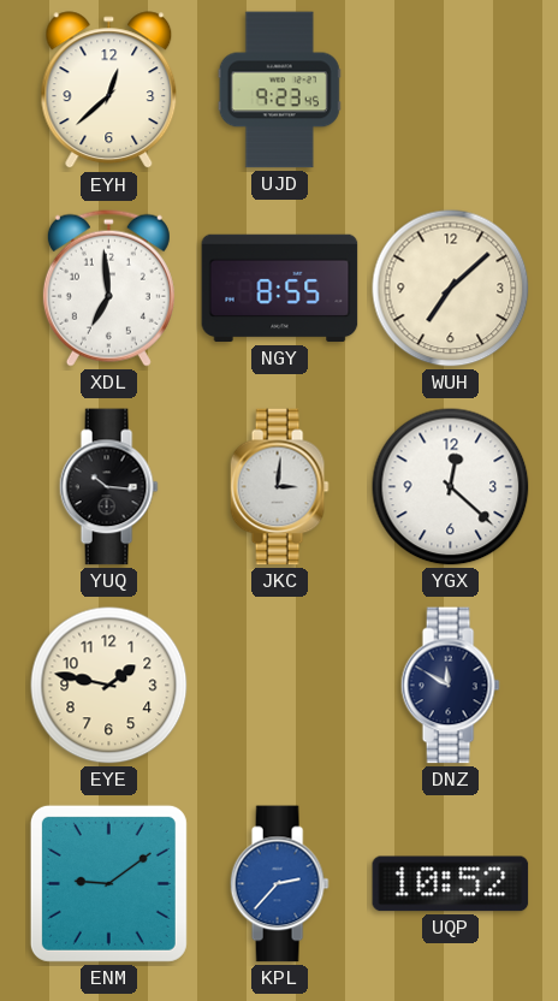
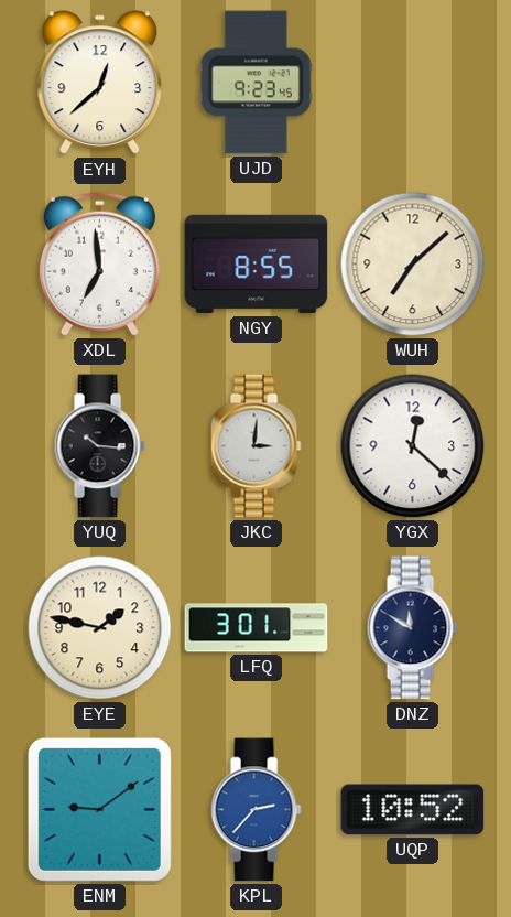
LFQ: none -> 3:01
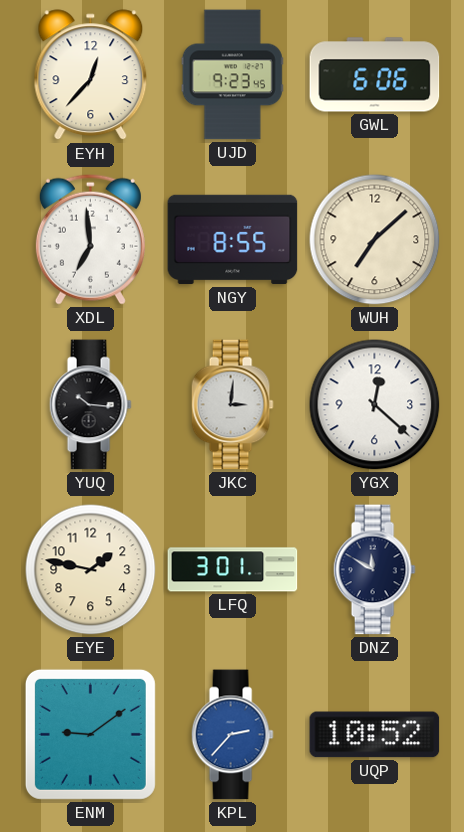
EYH: 12:38 -> 12:37
GWL: none -> 6:06
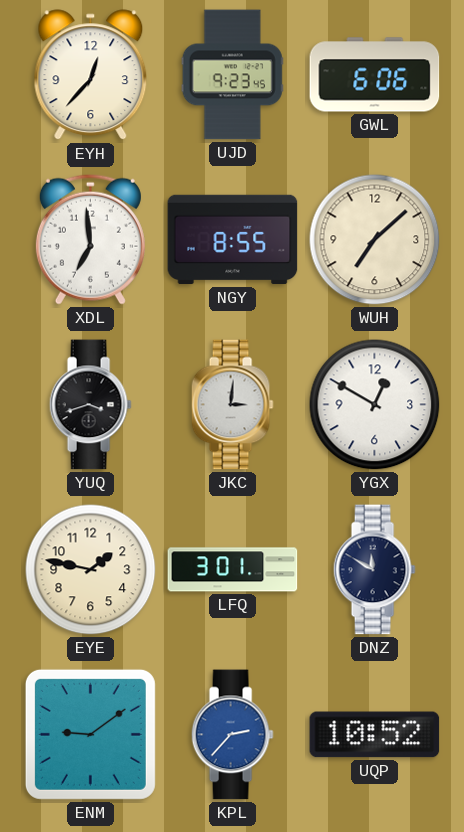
YUQ: 10:16 -> 3:42
YGX: 12:22 -> 12:50
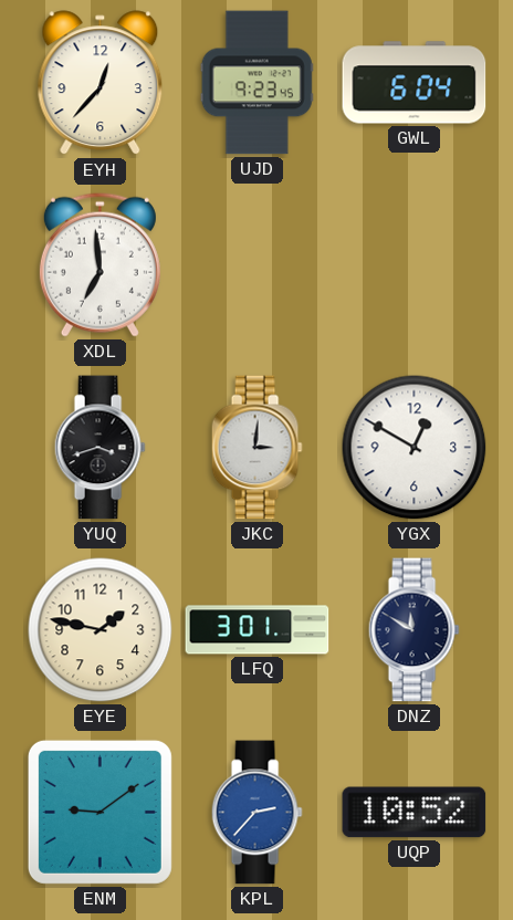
GWL: 6:06 -> 6:04
NGY: 8:55 -> none
WUH: 7:08 -> none
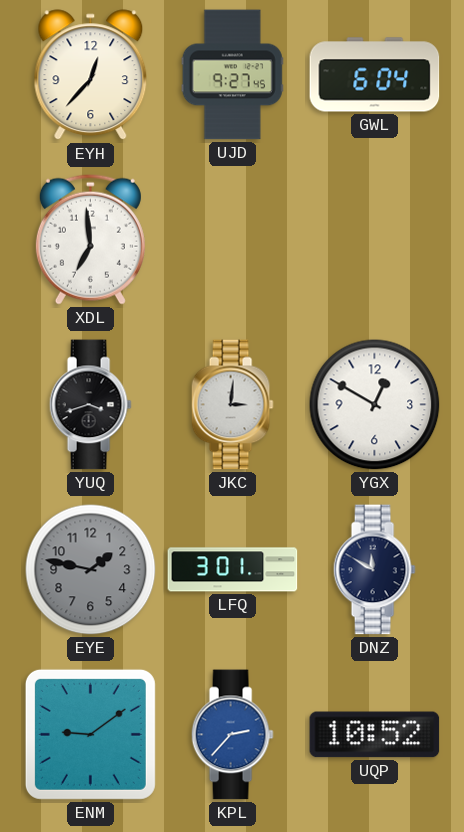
UJD: 9:23 -> 9:27
EYE dial: cream -> grey
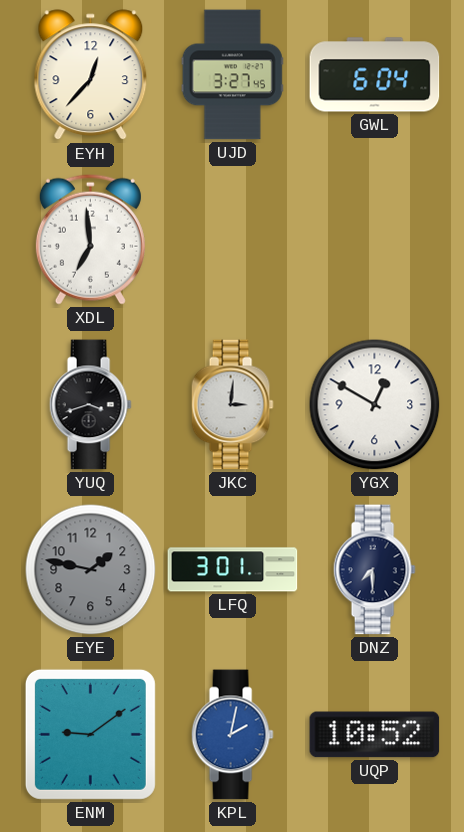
UJD: 9:27 -> 3:27
DNZ: 11:50 -> 7:30
KPL: 2:37 -> 2:02
